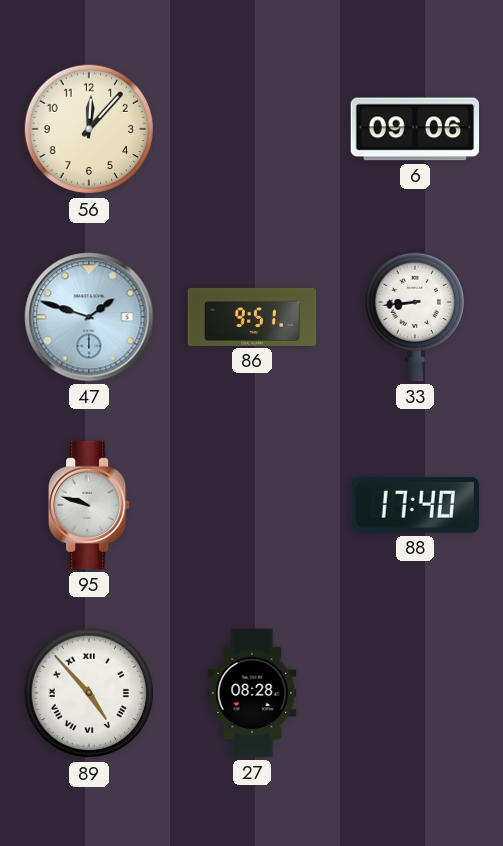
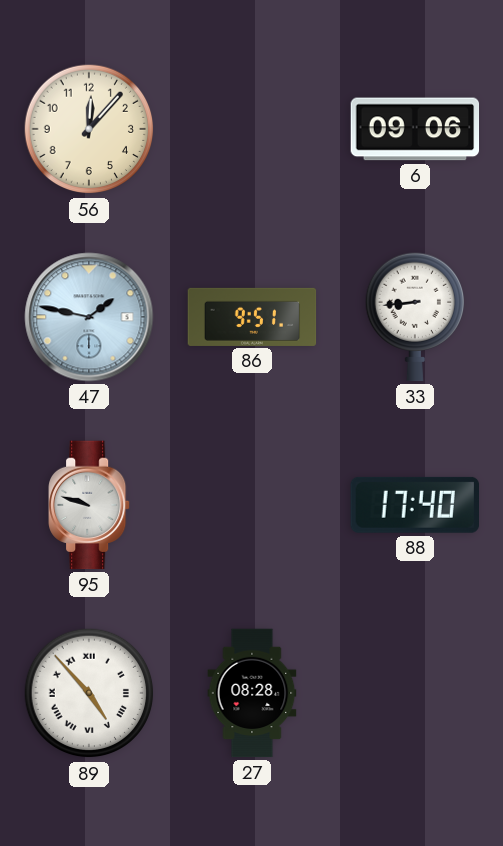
47: 1:48 -> 1:47
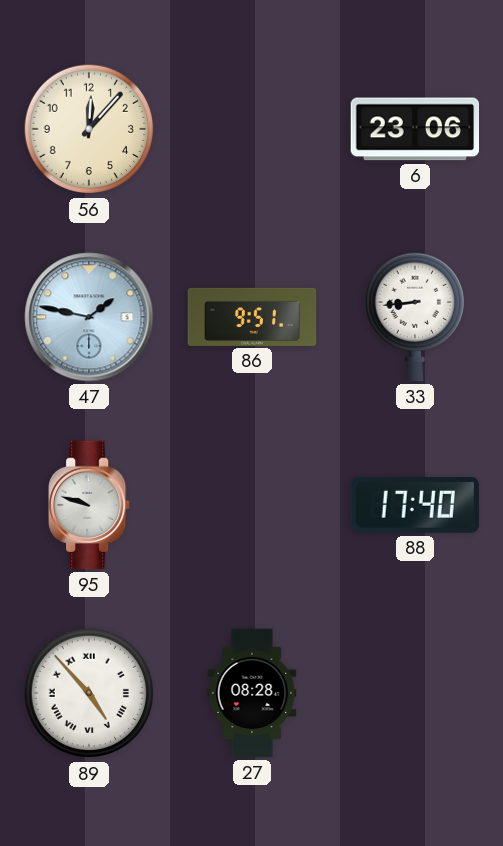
6: 09:06 -> 23:06
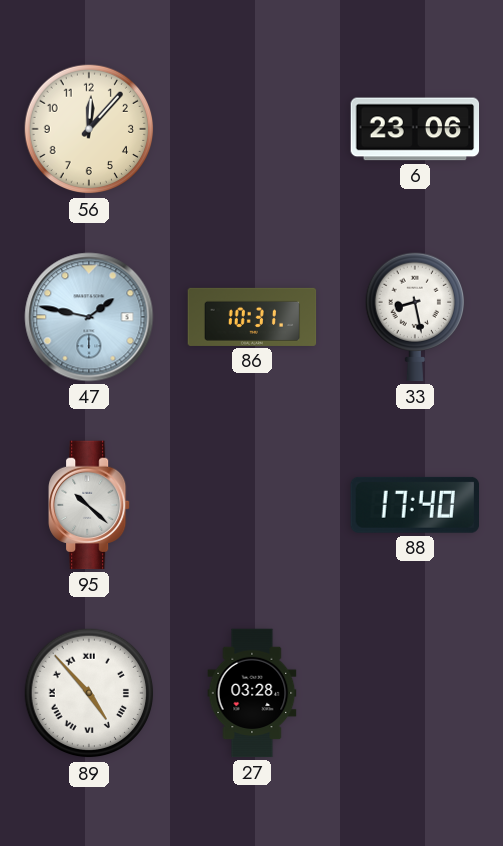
86: 9:51 -> 10:31
33: 8:44 -> 8:28
95: 9:48 -> 10:22
27: 08:28 -> 03:28
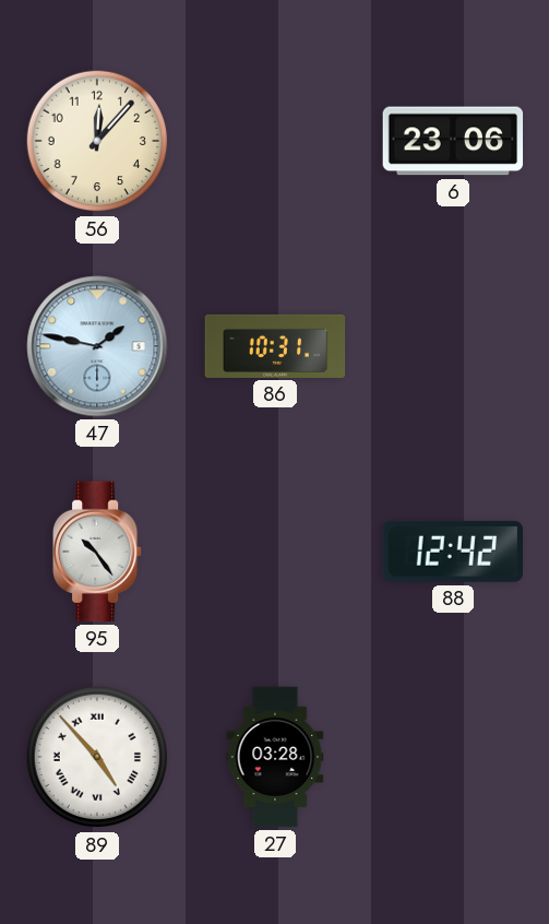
33: 8:28 -> none
95: 10:22 -> 10:24
88: 17:40 -> 12:42
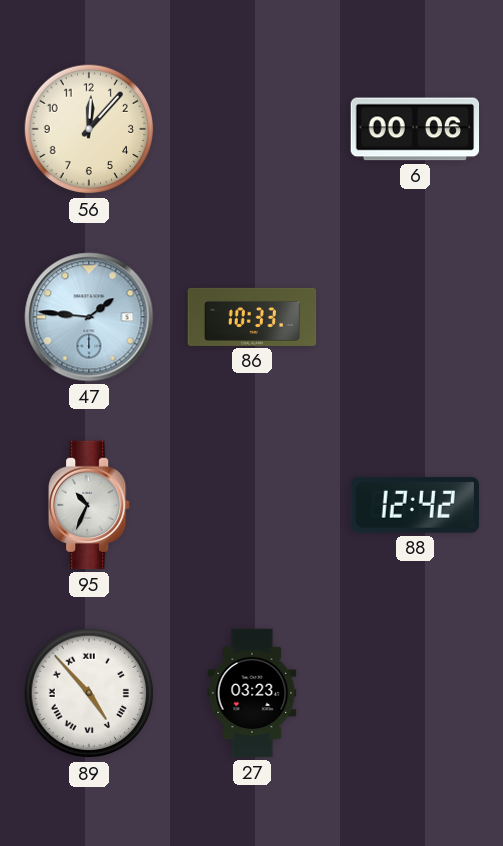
6: 23:06 -> 00:06
47: 1:47 -> 1:46
86: 10:31 -> 10:33
95: 10:24 -> 10:34
27: 03:28 -> 03:23
